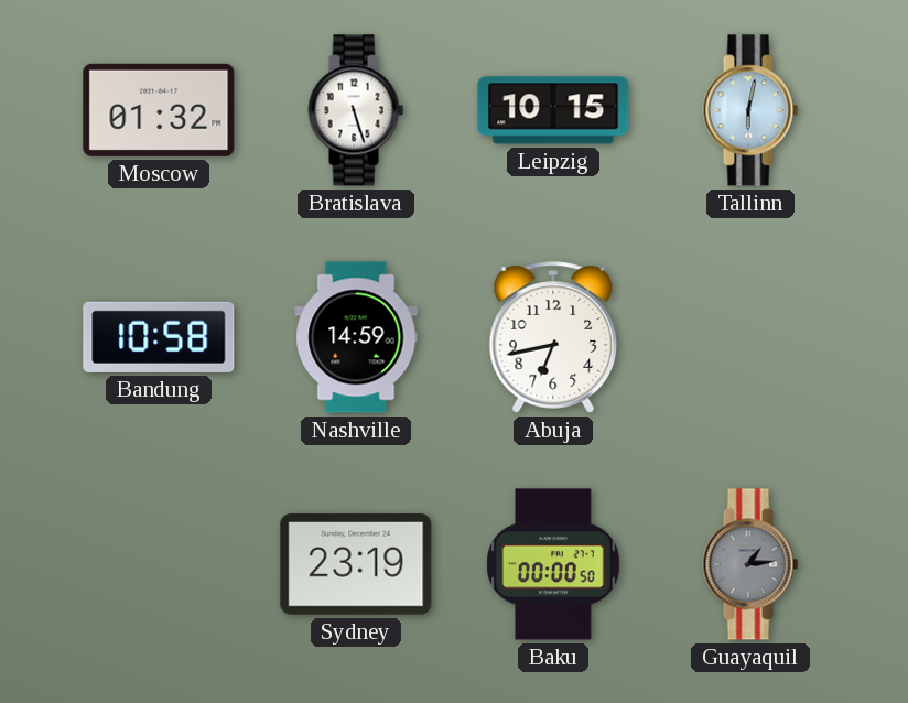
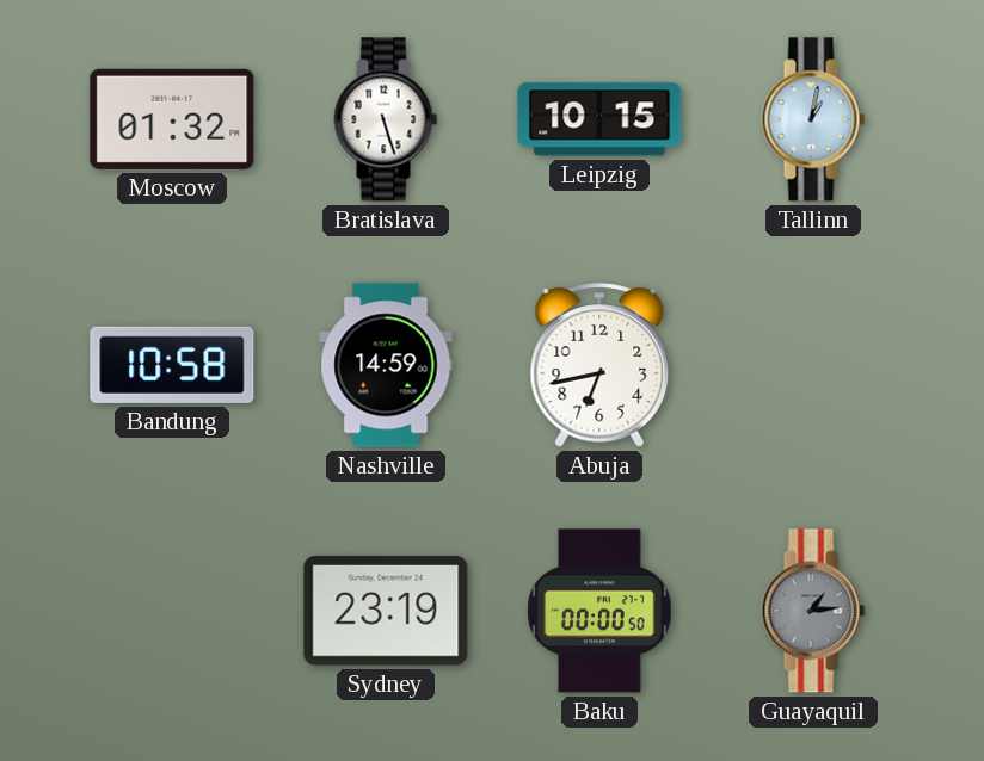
Tallinn: 6:02 -> 1:02
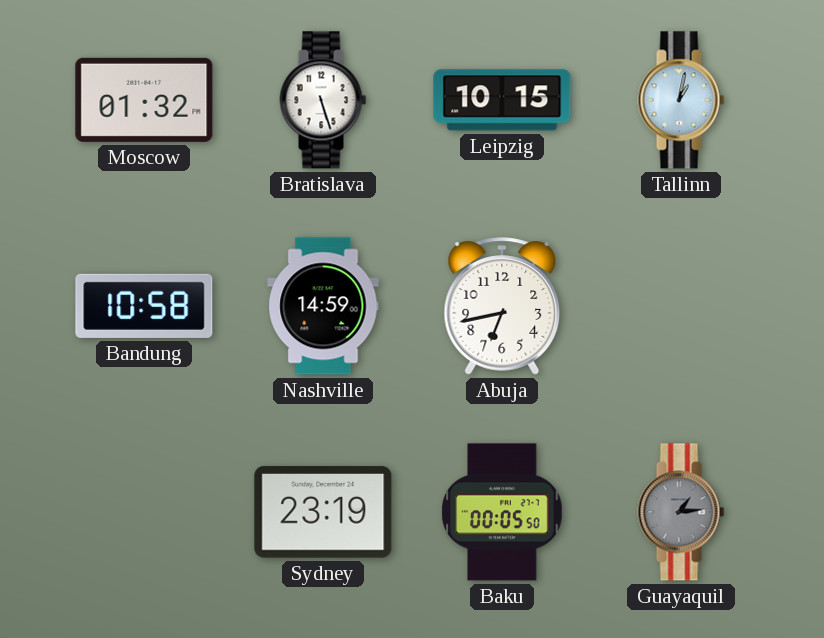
Baku: 00:00 -> 00:05
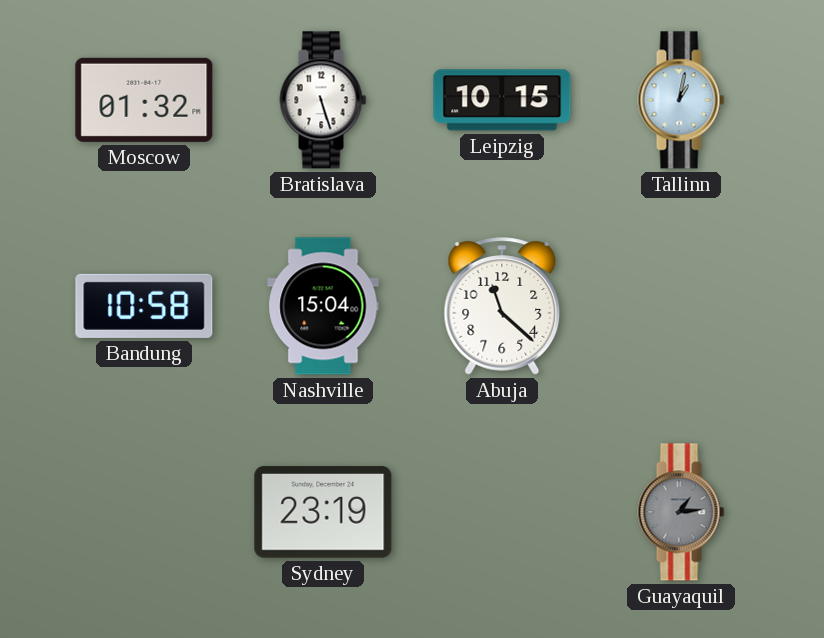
Nashville: 14:59 -> 15:04
Abuja: 6:43 -> 11:22
Baku: 00:05 -> none
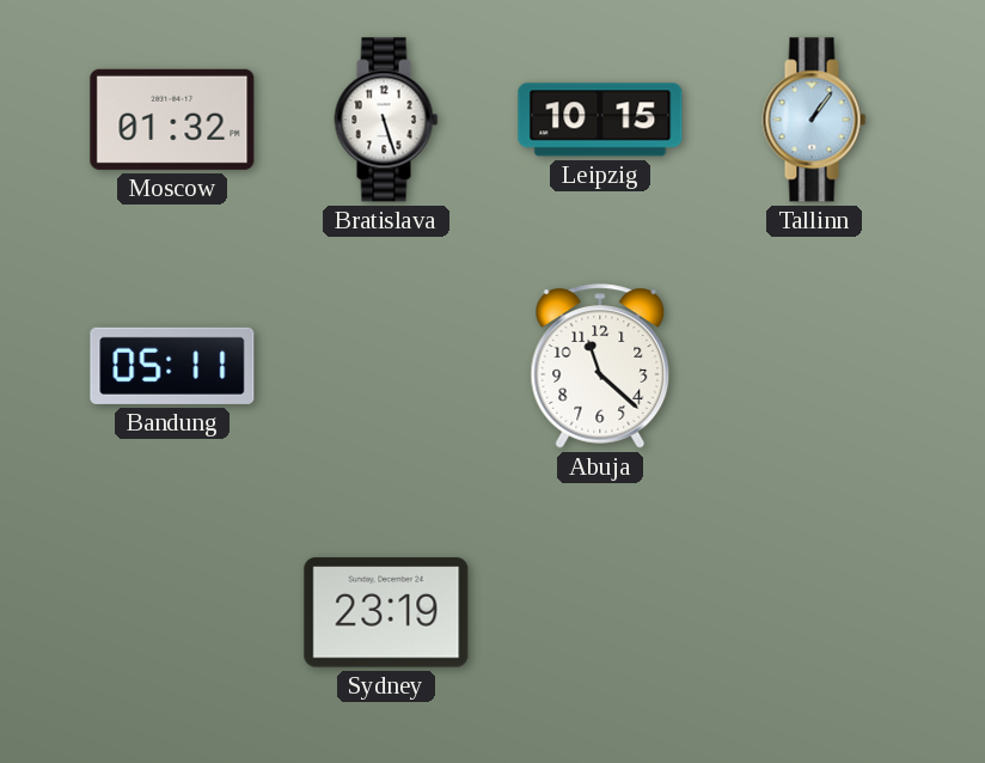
Tallinn: 1:02 -> 1:06
Bandung: 10:58 -> 05:11
Nashville: 15:04 -> none
Guayaquil: 1:14 -> none
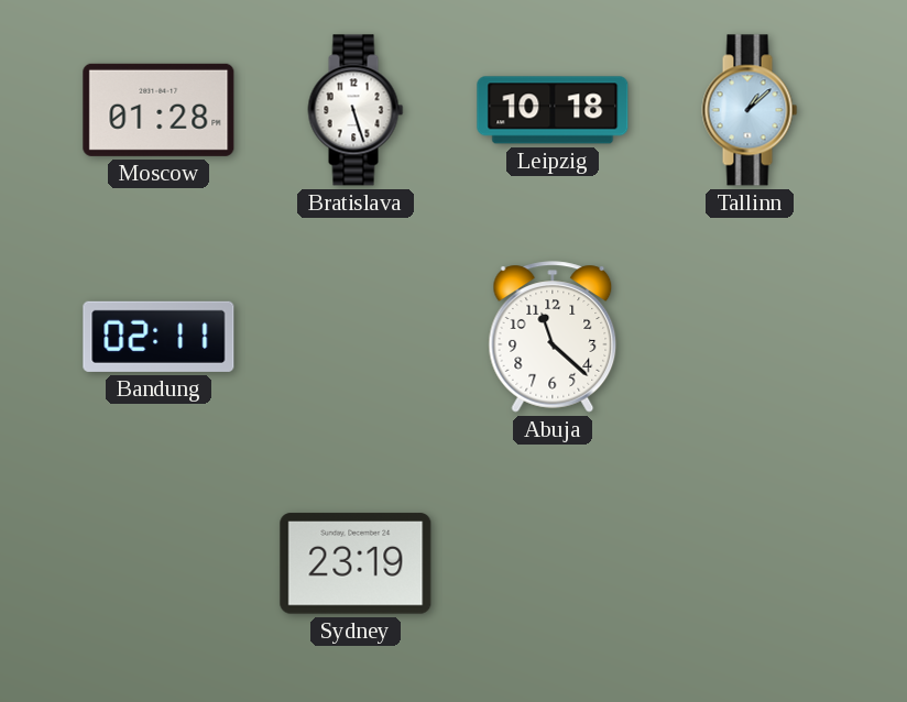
Moscow: 01:32 -> 01:28
Leipzig: 10:15 -> 10:18
Tallinn: 1:06 -> 1:08
Bandung: 05:11 -> 02:11
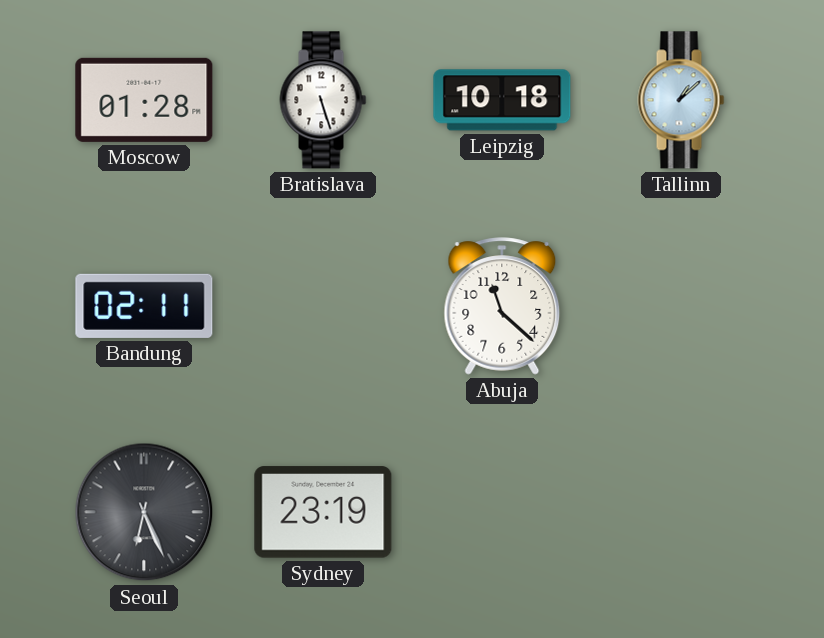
Seoul: none -> 6:26
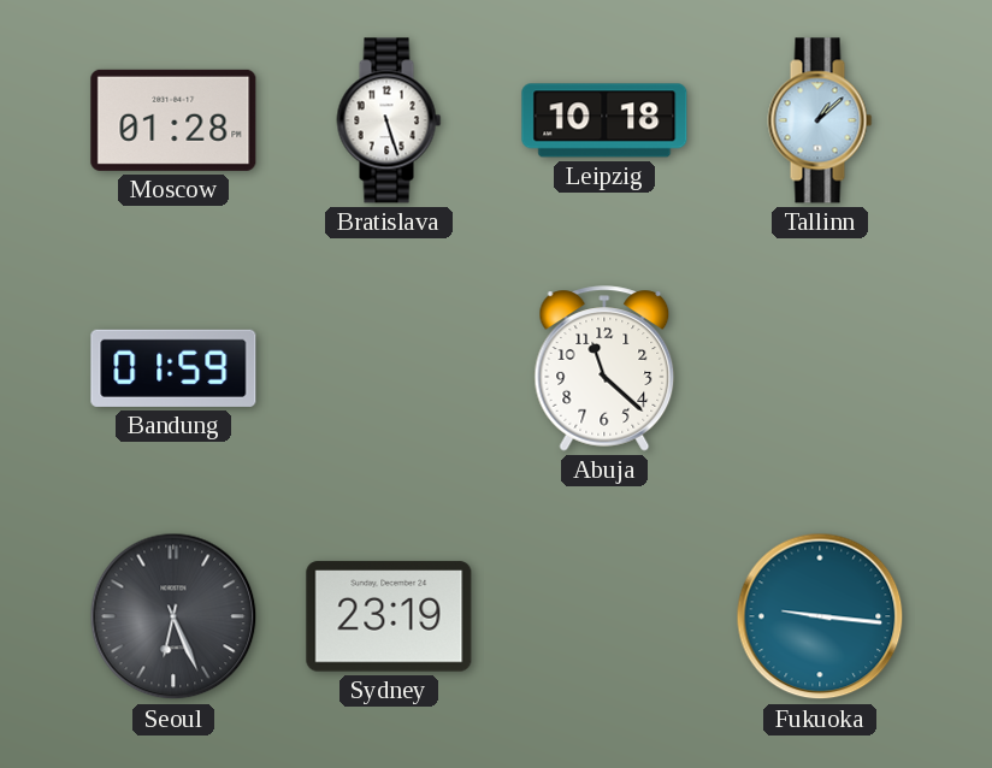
Bandung: 02:11 -> 01:59
Fukuoka: none -> 9:16
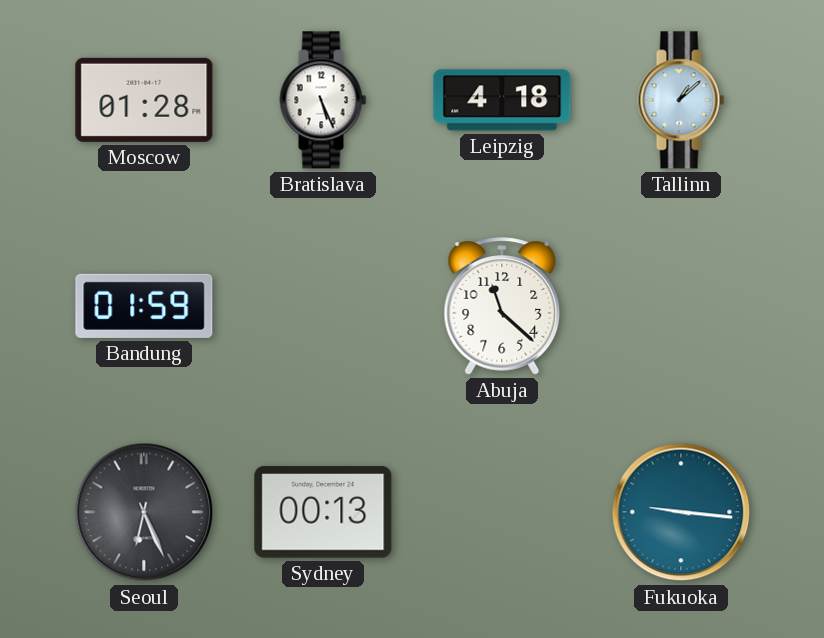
Bratislava: 5:27 -> 5:26
Leipzig: 10:18 -> 4:18
Sydney: 23:19 -> 00:13
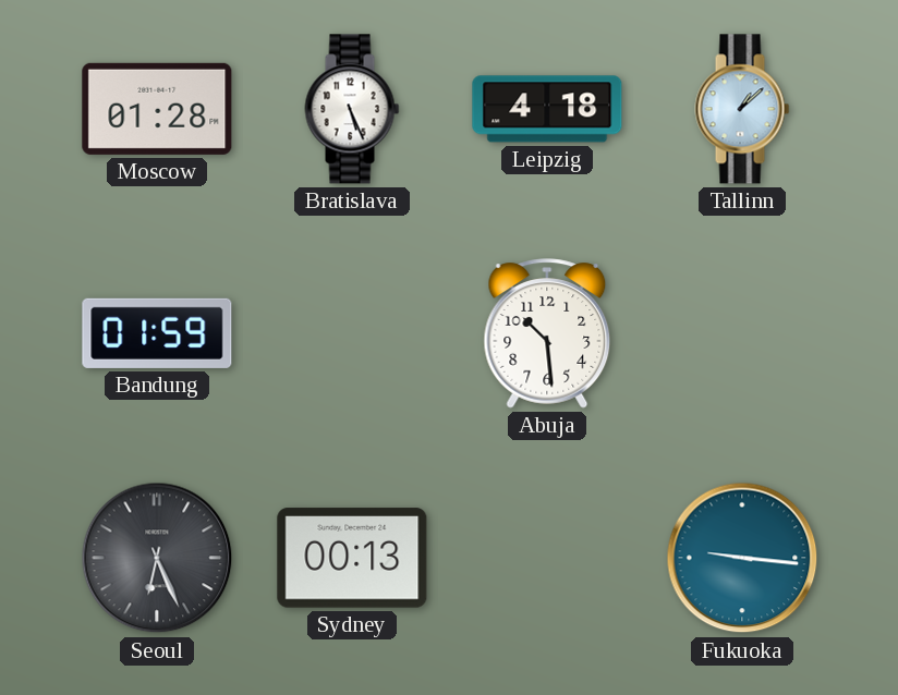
Abuja: 11:22 -> 10:29
